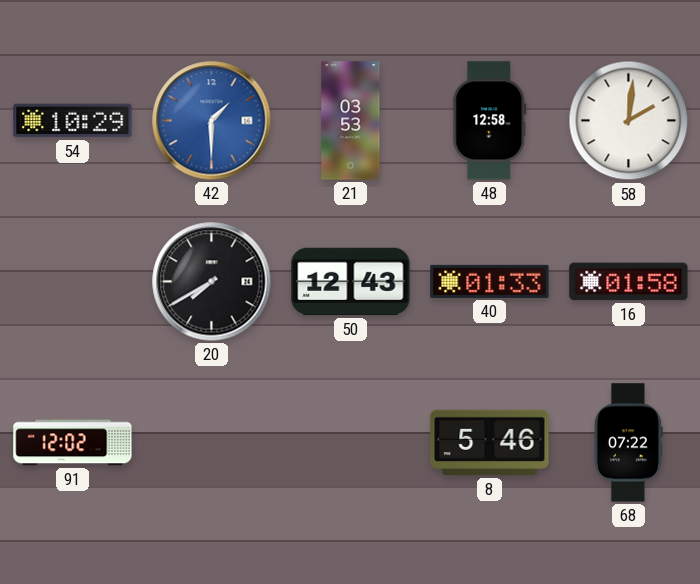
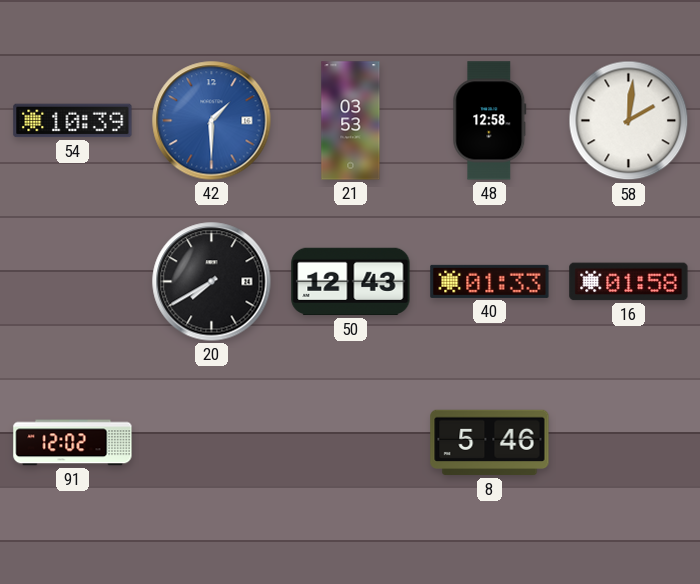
54: 10:29 -> 10:39
68: 07:22 -> none
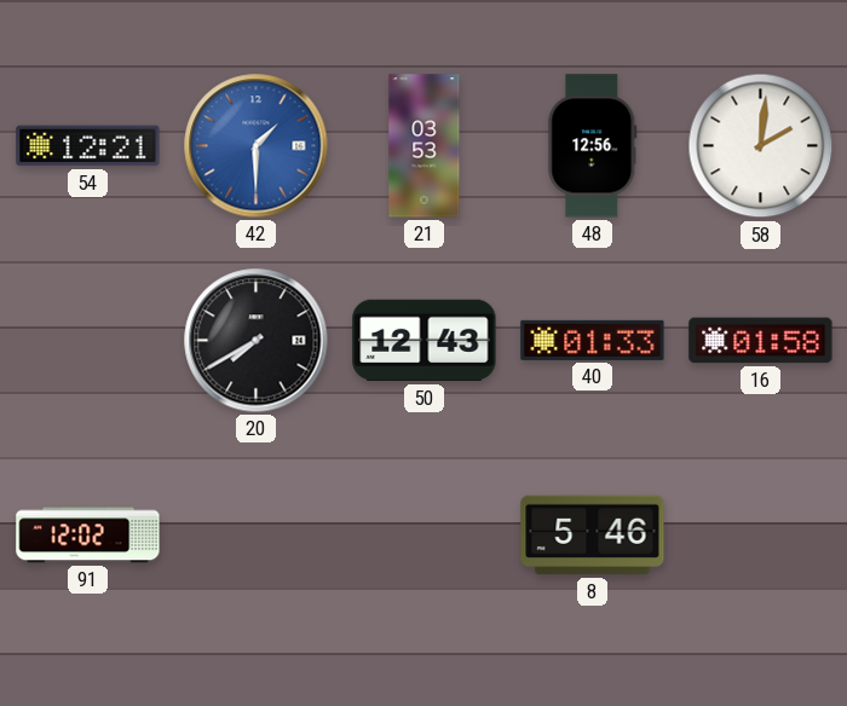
54: 10:39 -> 12:21
48: 12:58 -> 12:56
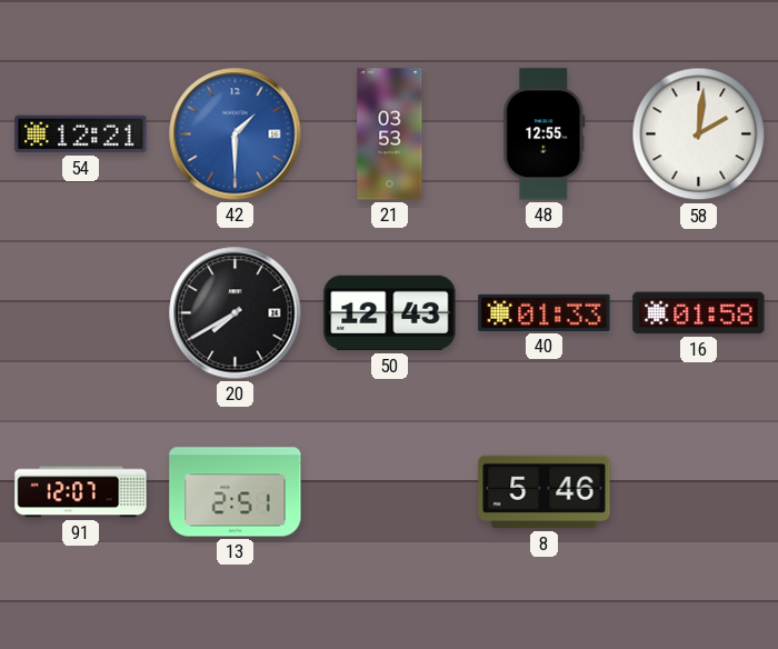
48: 12:56 -> 12:55
91: 12:02 -> 12:07
13: none -> 2:51
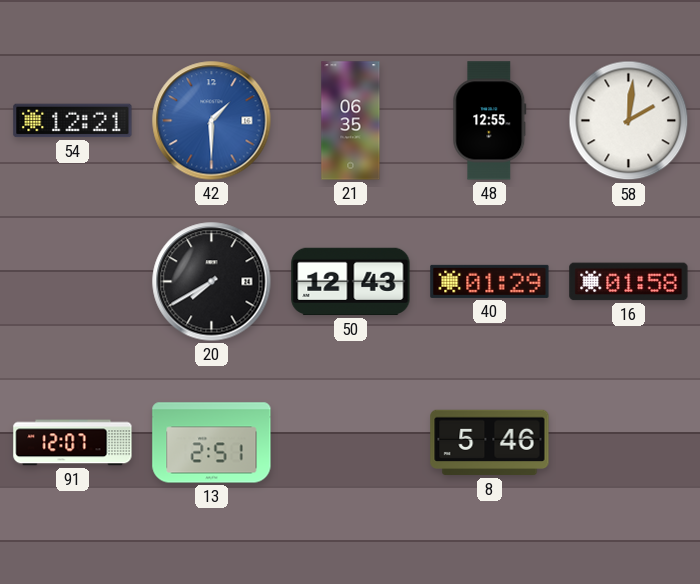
21: 03:53 -> 06:35
40: 01:33 -> 01:29
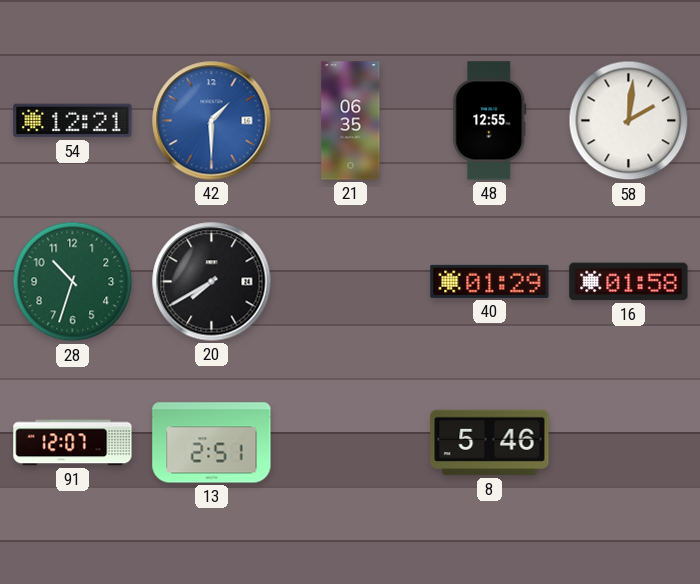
28: none -> 10:33
50: 12:43 -> none
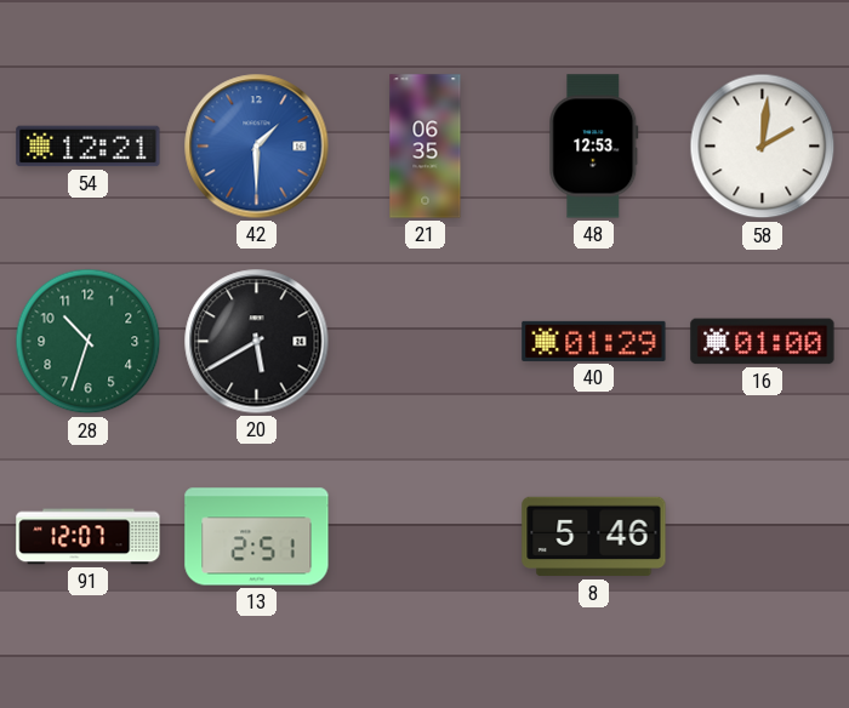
48: 12:55 -> 12:53
20: 7:40 -> 5:40
16: 01:58 -> 01:00
